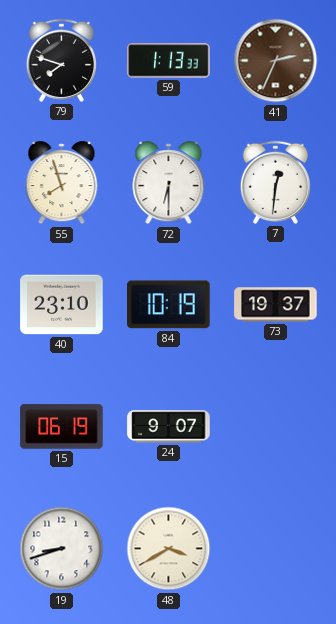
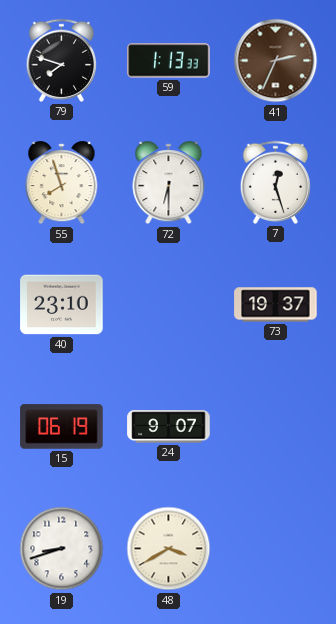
7: 12:31 -> 12:27
84: 10:19 -> none
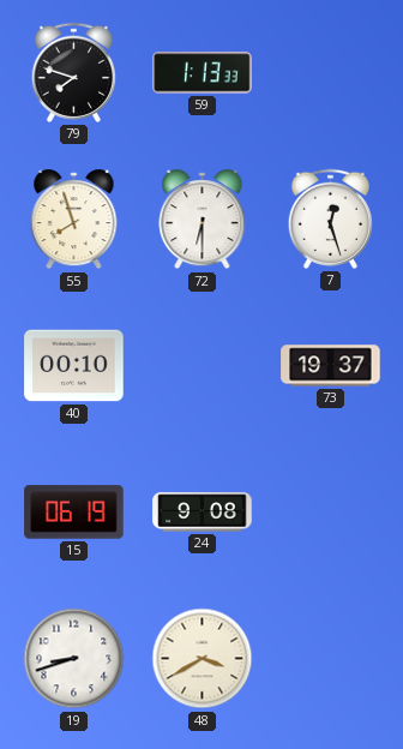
41: 2:34 -> none
40: 23:10 -> 00:10
24: 9:07 -> 9:08
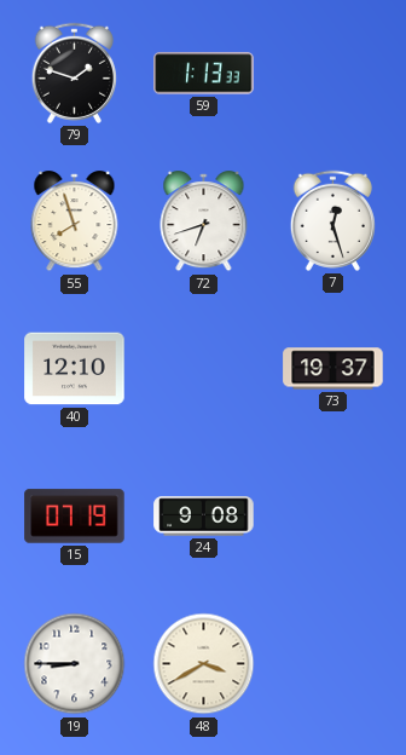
79: 7:48 -> 1:48
72: 6:30 -> 6:42
40: 00:10 -> 12:10
15: 06:19 -> 07:19
19: 8:42 -> 8:45
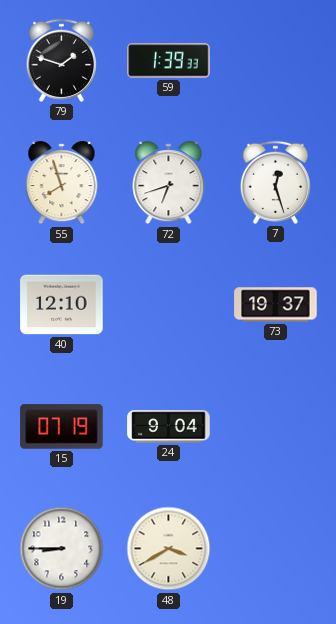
59: 1:13 -> 1:39
24: 9:08 -> 9:04
